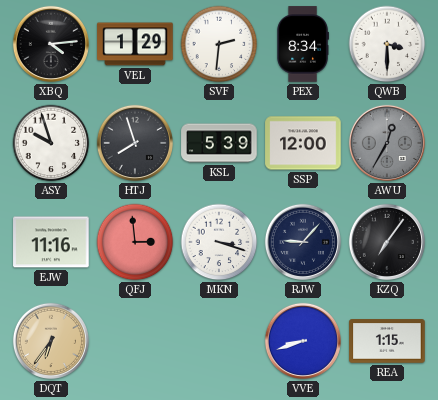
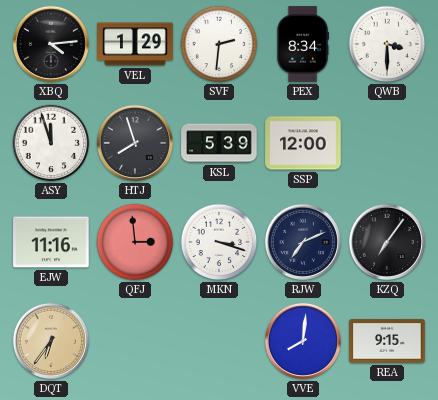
ASY: 9:57 -> 11:57
AWU: 12:35 -> none
RJW: 9:07 -> 7:11
VVE: 8:42 -> 8:01
REA: 1:15 -> 9:15
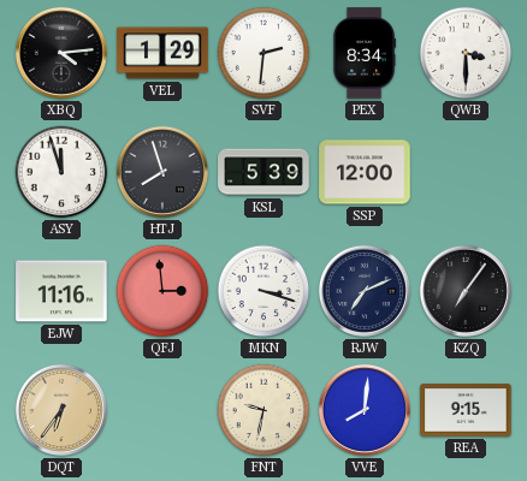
FNT: none -> 9:32
